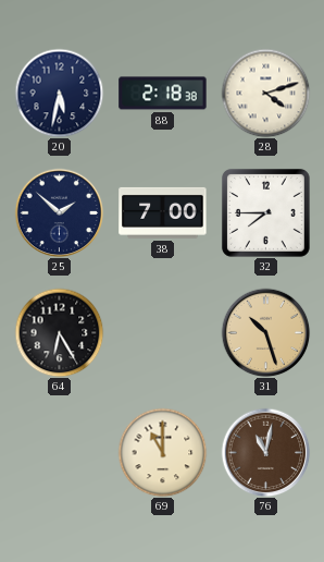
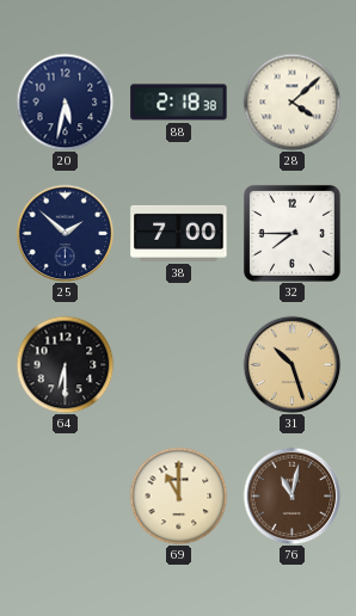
28: 4:12 -> 4:08
64: 6:25 -> 6:30
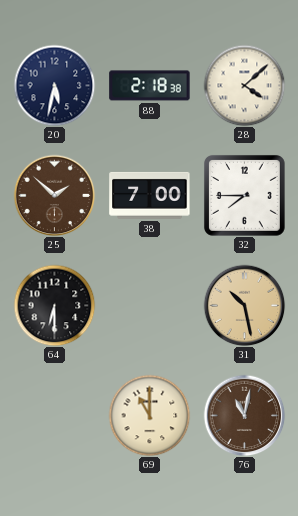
25 dial: navy -> brown
31: 10:27 -> 10:28
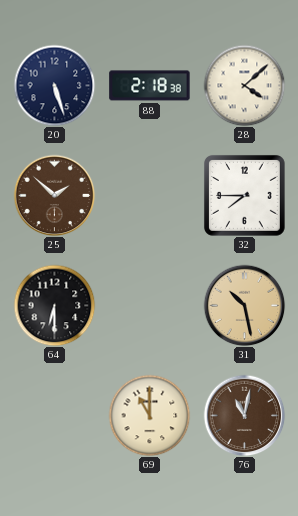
20: 5:32 -> 5:27
38: 7:00 -> none
